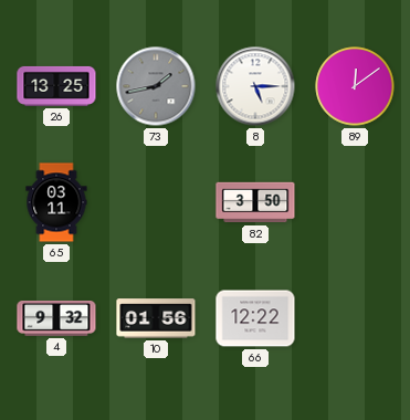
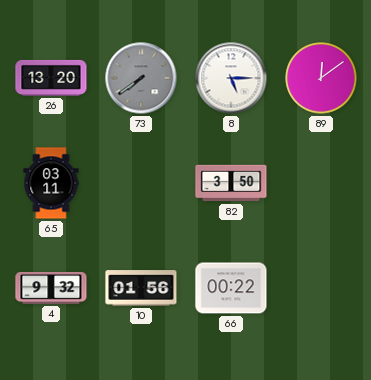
26: 13:25 -> 13:20
73: 1:43 -> 7:39
66: 12:22 -> 00:22
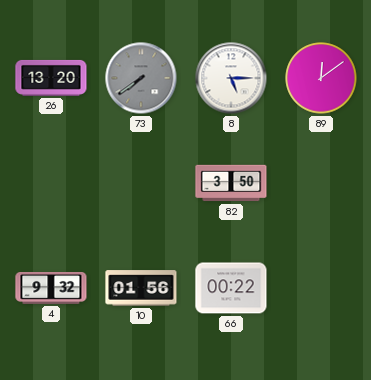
65: 03:11 -> none
